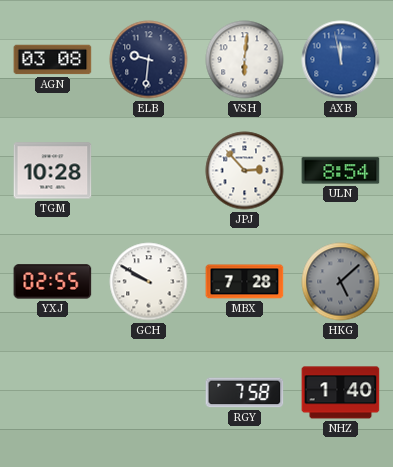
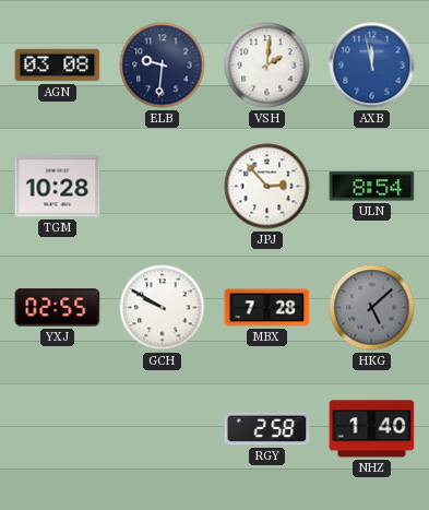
VSH: 6:01 -> 2:01
RGY: 7:58 -> 2:58
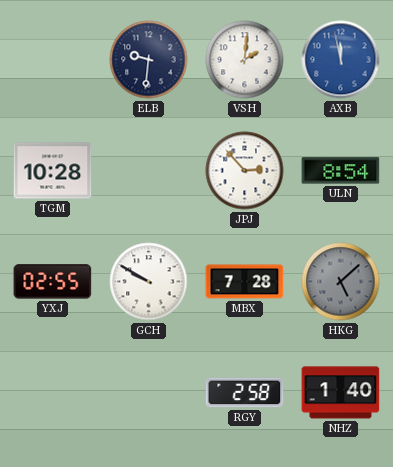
AGN: 03:08 -> none
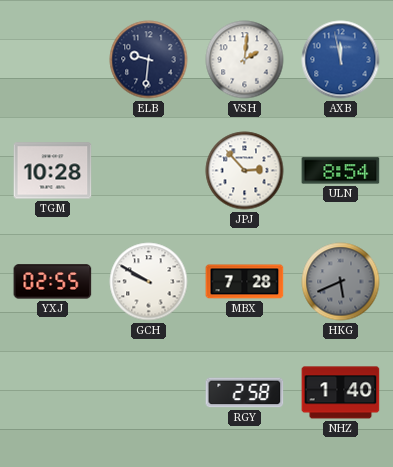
HKG: 5:08 -> 5:41
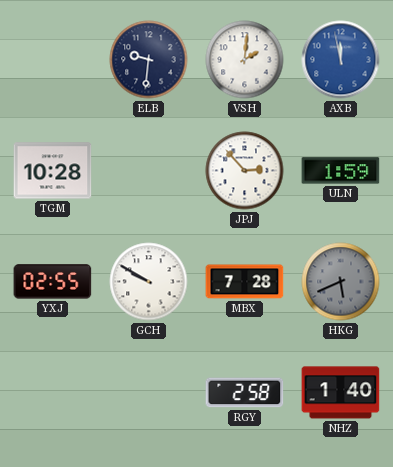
ULN: 8:54 -> 1:59
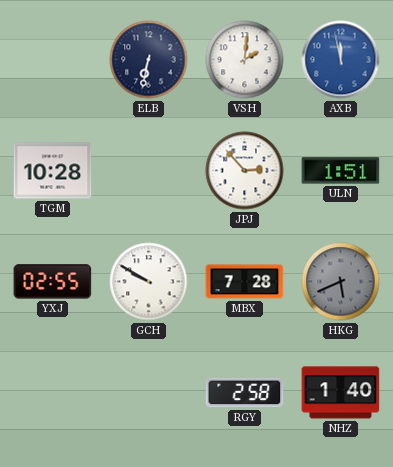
ELB: 9:31 -> 6:32
ULN: 1:59 -> 1:51
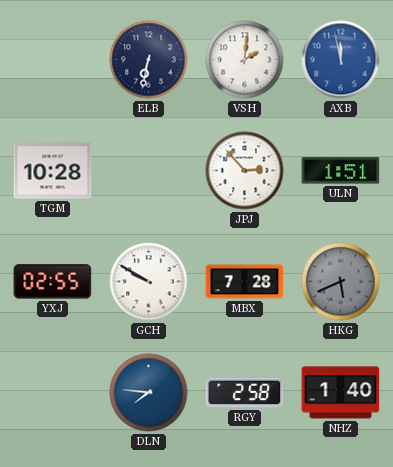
DLN: none -> 7:46
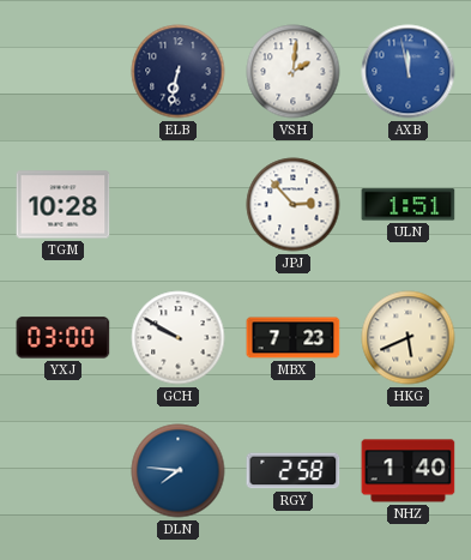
YXJ: 02:55 -> 03:00
MBX: 7:28 -> 7:23
HKG dial: grey -> cream
